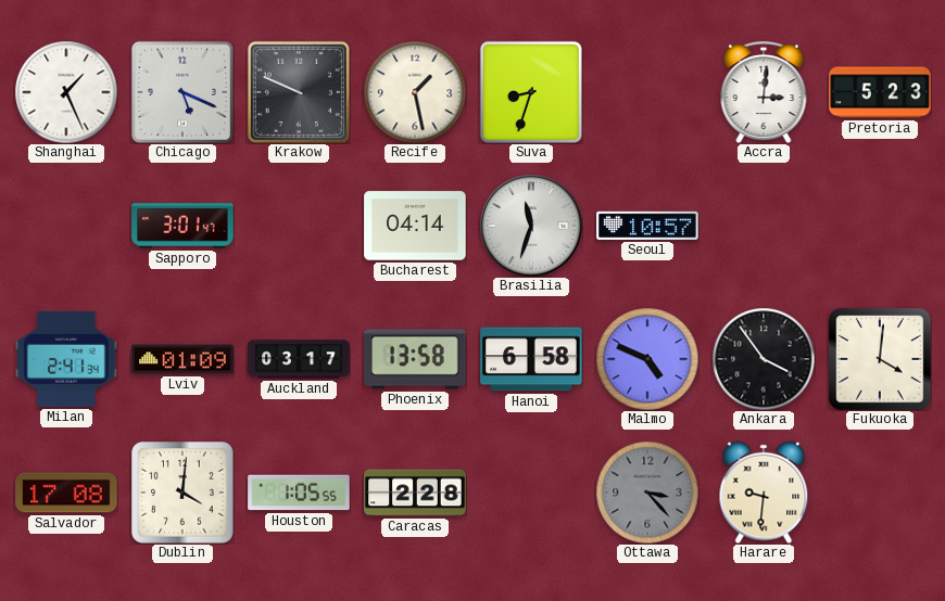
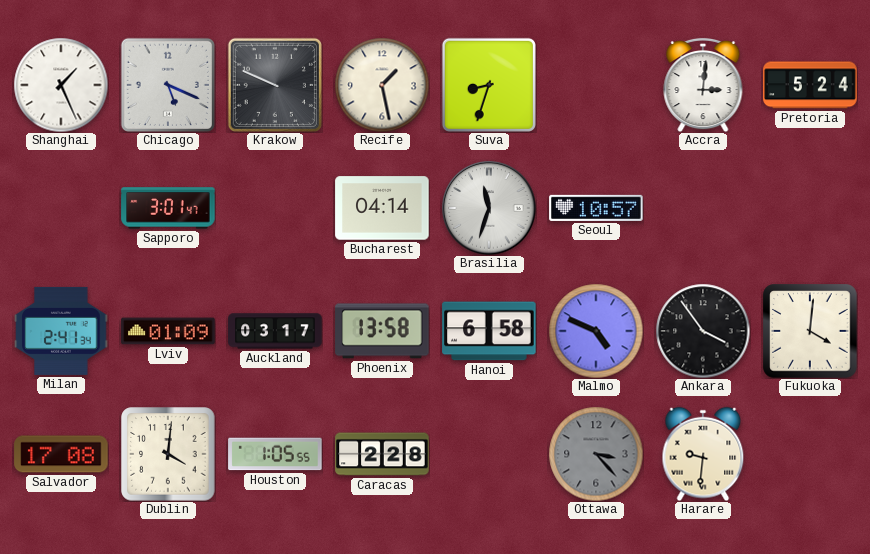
Pretoria: 5:23 -> 5:24
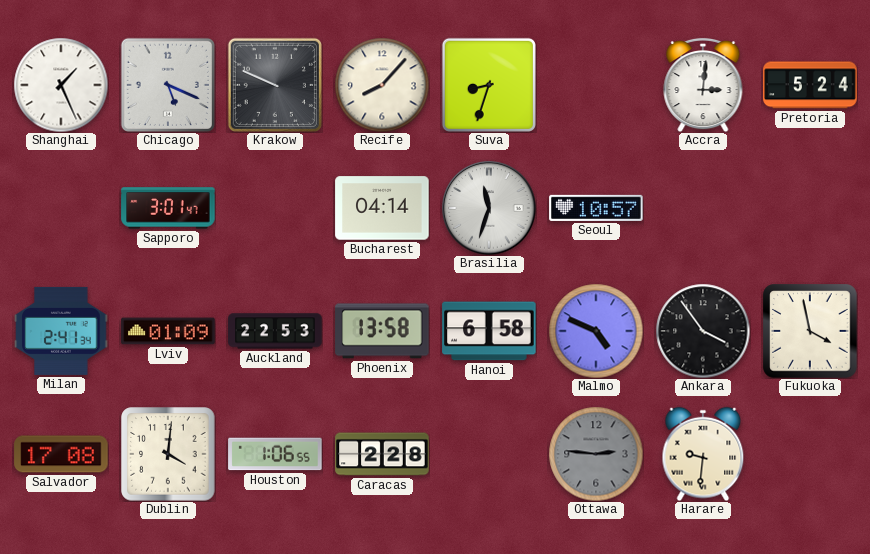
Recife: 1:28 -> 8:07
Auckland: 03:17 -> 22:53
Fukuoka: 4:01 -> 3:58
Houston: 1:05 -> 1:06
Ottawa: 3:23 -> 2:46
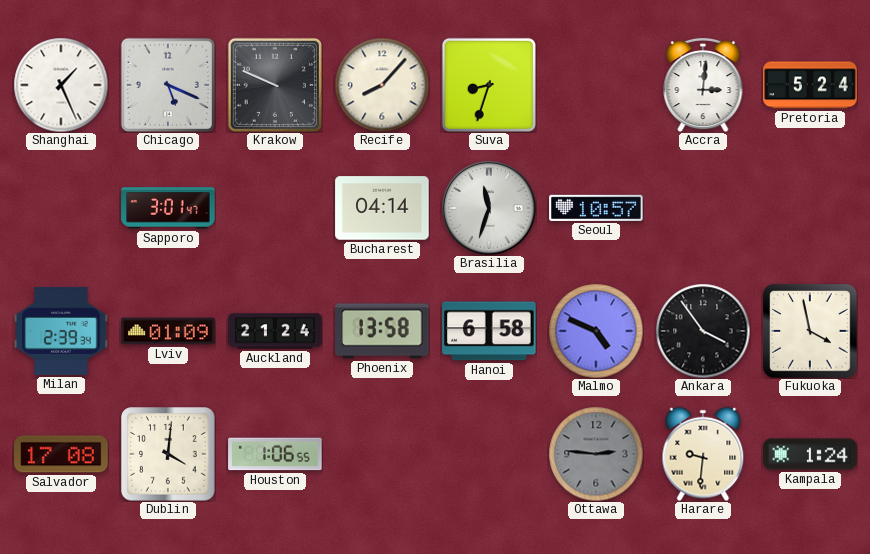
Milan: 2:41 -> 2:39
Auckland: 22:53 -> 21:24
Caracas: 2:28 -> none
Kampala: none -> 1:24
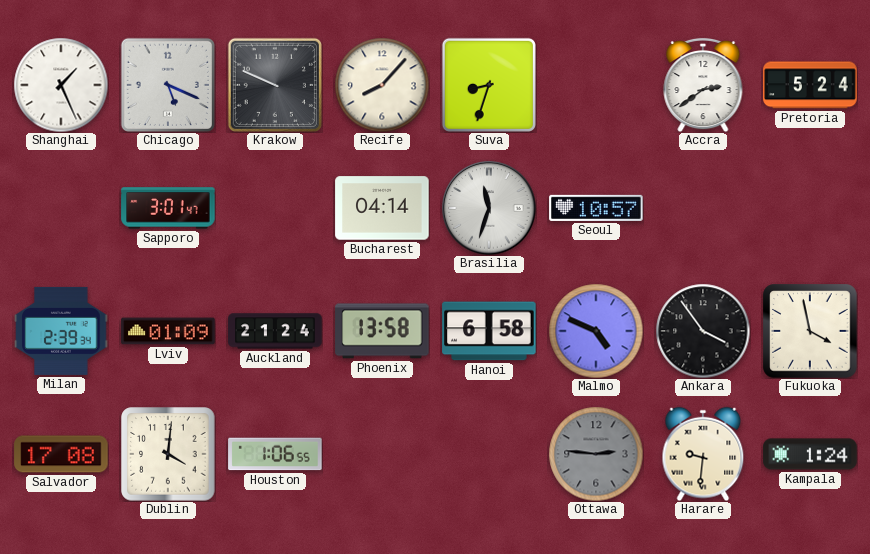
Accra: 3:01 -> 2:39
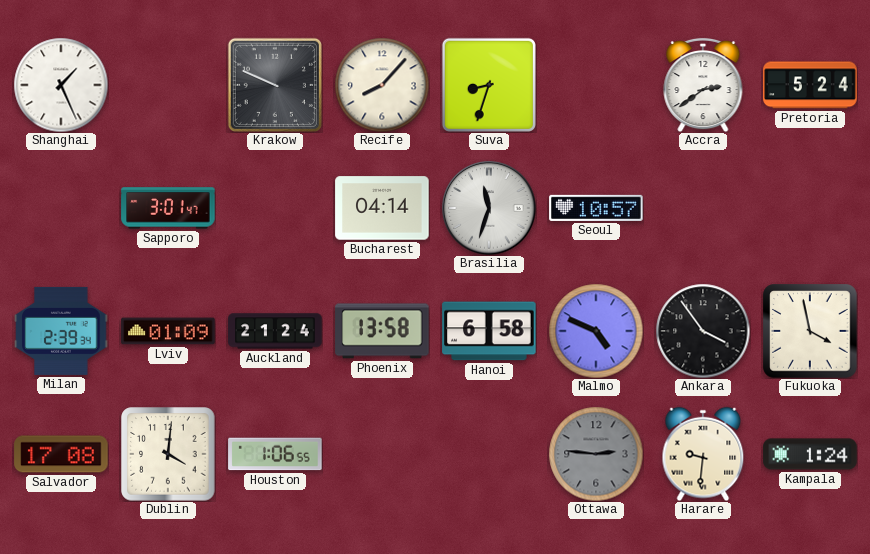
Chicago: 5:19 -> none
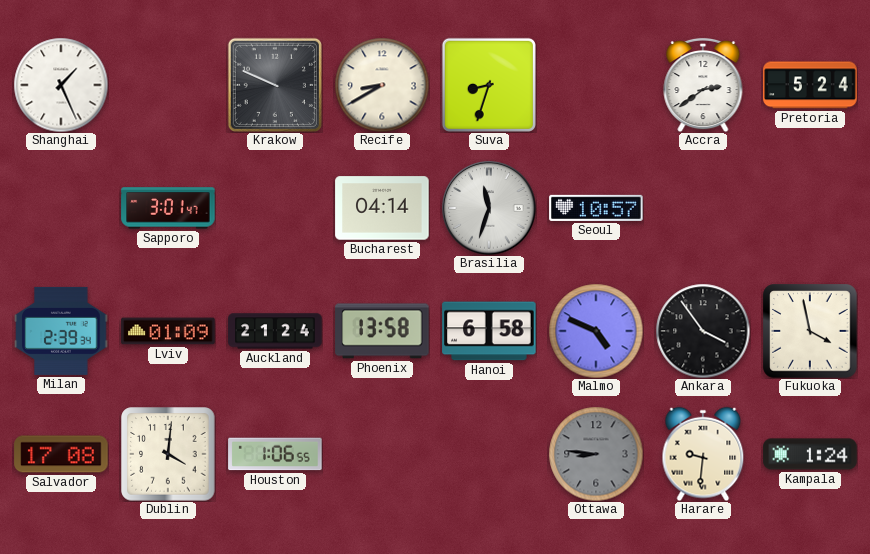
Recife: 8:07 -> 8:40
Ottawa: 2:46 -> 8:46
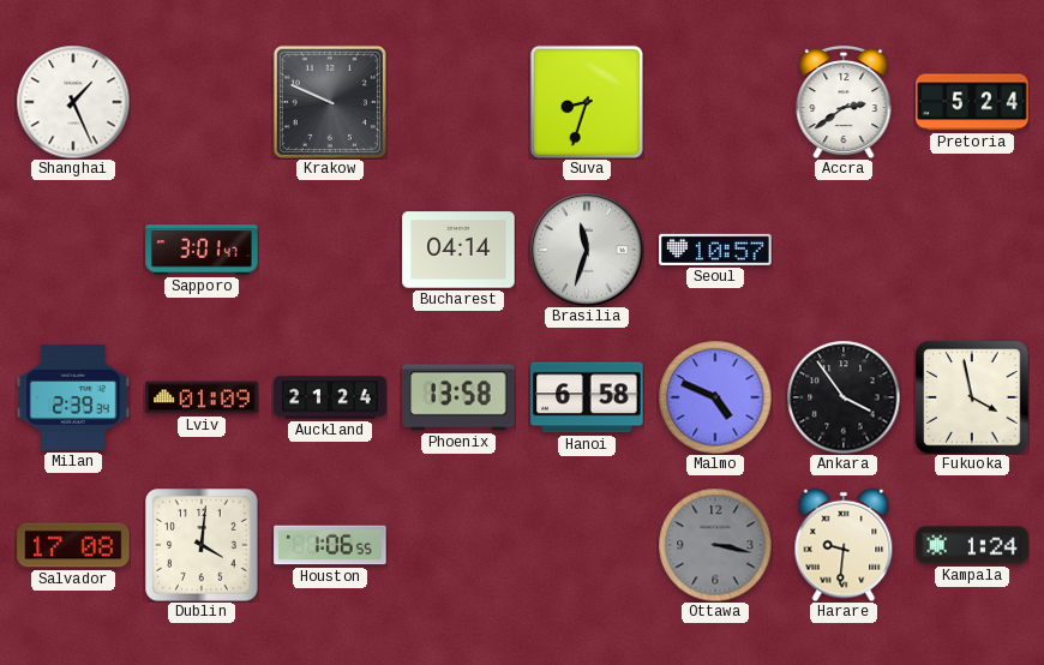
Recife: 8:40 -> none
Ottawa: 8:46 -> 3:17
